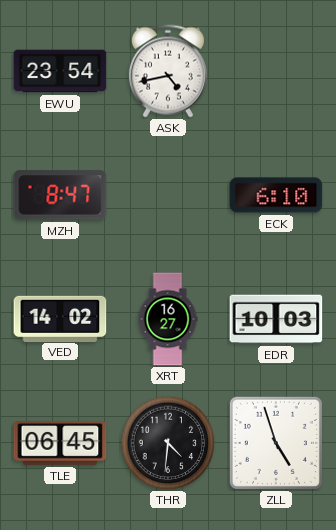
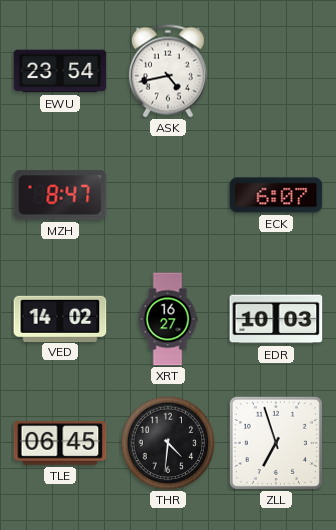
ECK: 6:10 -> 6:07
ZLL: 4:57 -> 6:57
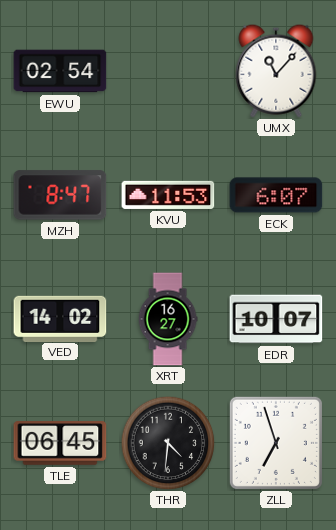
EWU: 23:54 -> 02:54
ASK: 4:43 -> none
UMX: none -> 11:07
KVU: none -> 11:53
EDR: 10:03 -> 10:07
